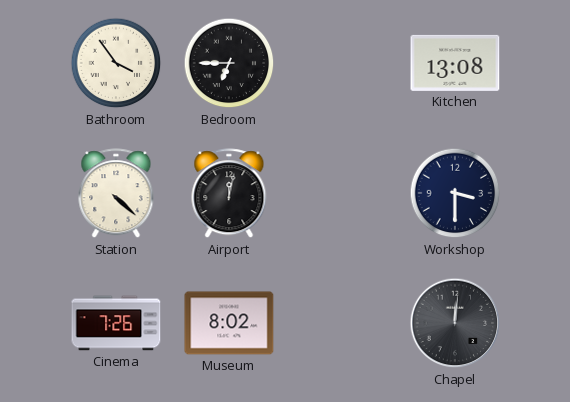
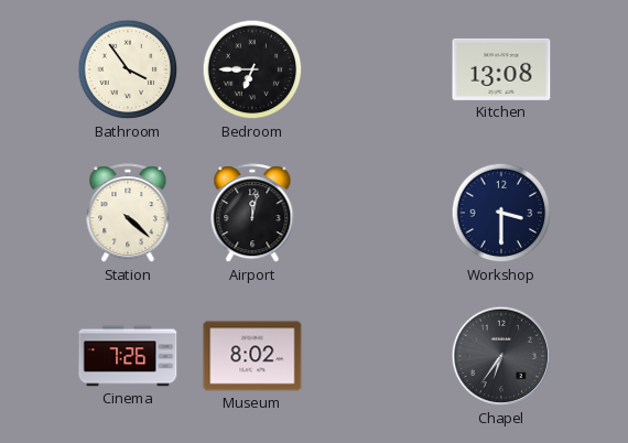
Chapel: 12:01 -> 6:36
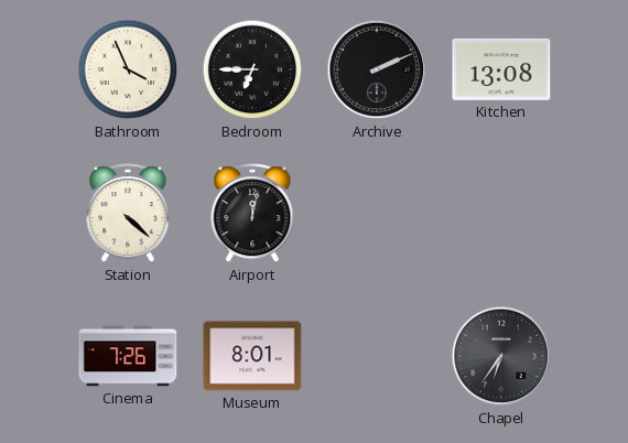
Bathroom: 3:54 -> 3:56
Archive: none -> 2:11
Workshop: 3:30 -> none
Museum: 8:02 -> 8:01
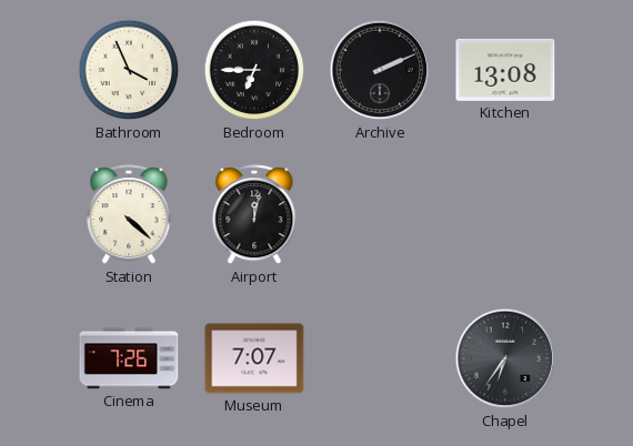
Museum: 8:01 -> 7:07
